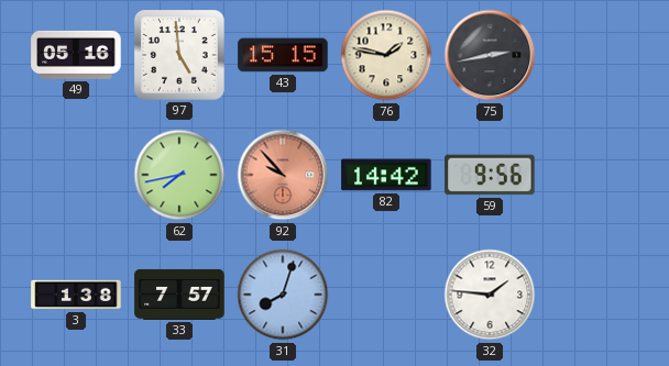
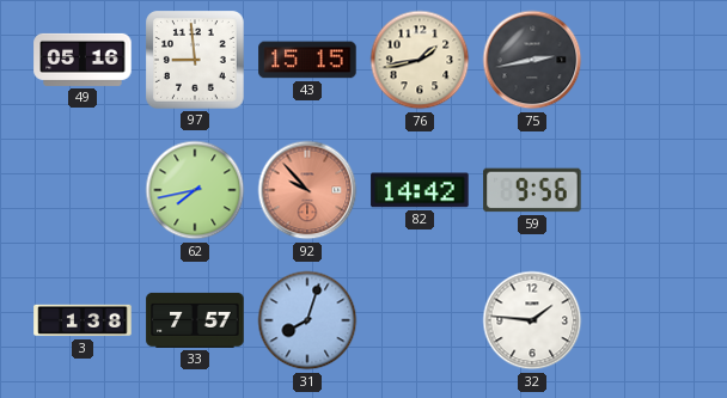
97: 4:59 -> 8:59
76: 1:47 -> 1:43
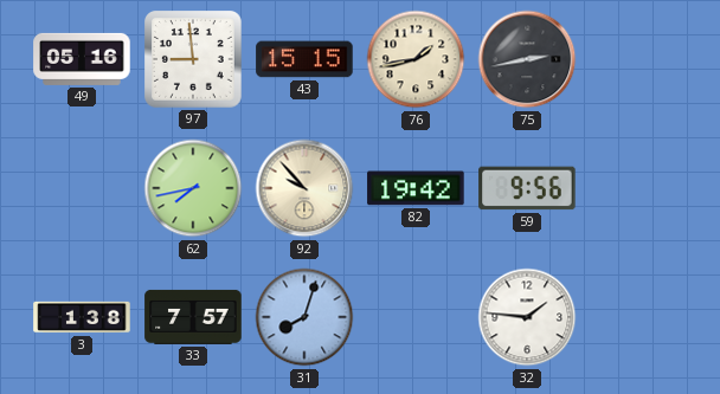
92 dial: salmon -> cream
82: 14:42 -> 19:42
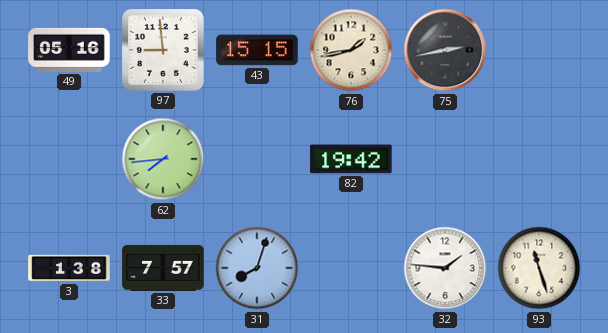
62: 7:43 -> 7:44
92: 9:53 -> none
59: 9:56 -> none
93: none -> 11:27
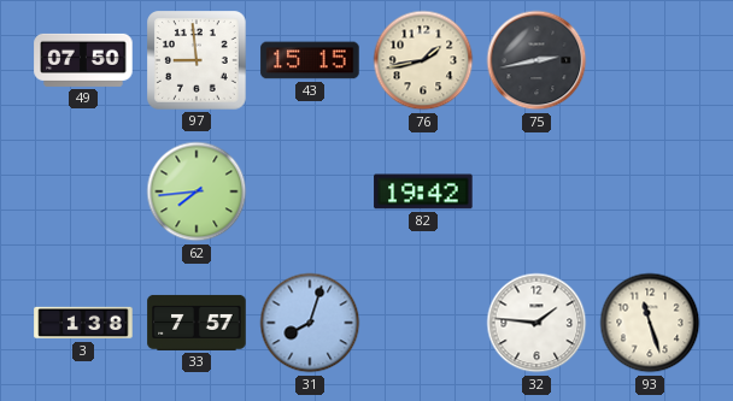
49: 05:16 -> 07:50
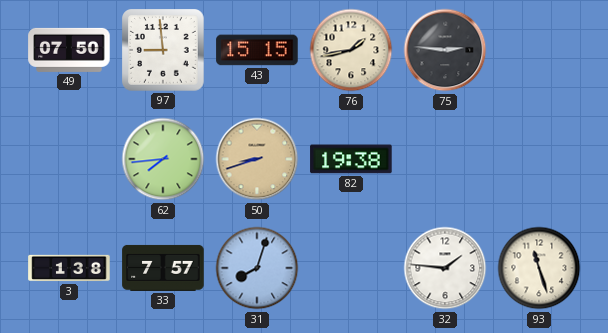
75: 2:43 -> 2:46
50: none -> 8:42
82: 19:42 -> 19:38
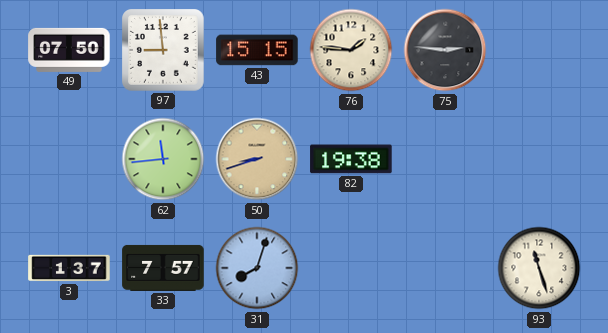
76: 1:43 -> 1:46
62: 7:44 -> 11:44
3: 1:38 -> 1:37
32: 1:46 -> none
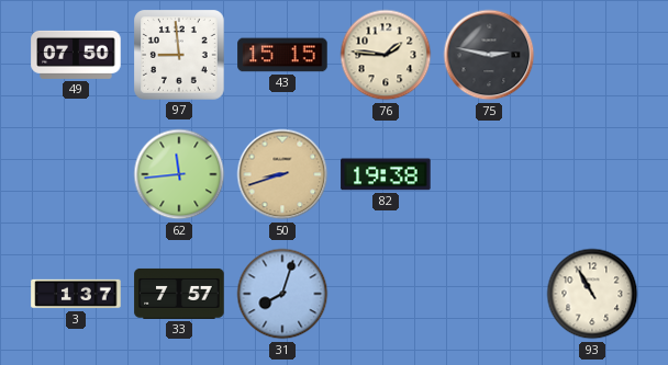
75: 2:46 -> 2:47
93: 11:27 -> 10:55
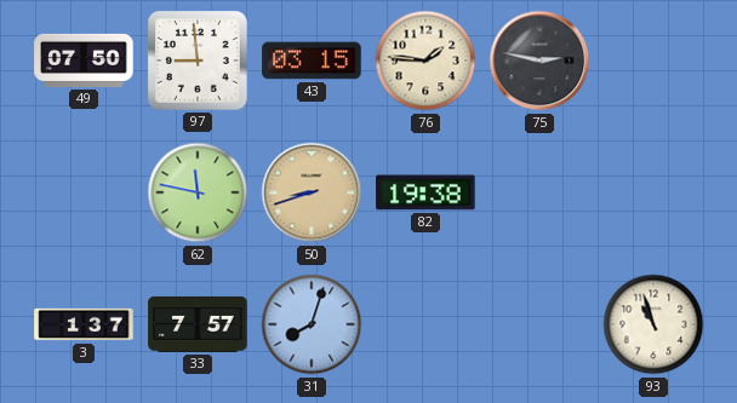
43: 15:15 -> 03:15
62: 11:44 -> 11:47
93: 10:55 -> 10:57
